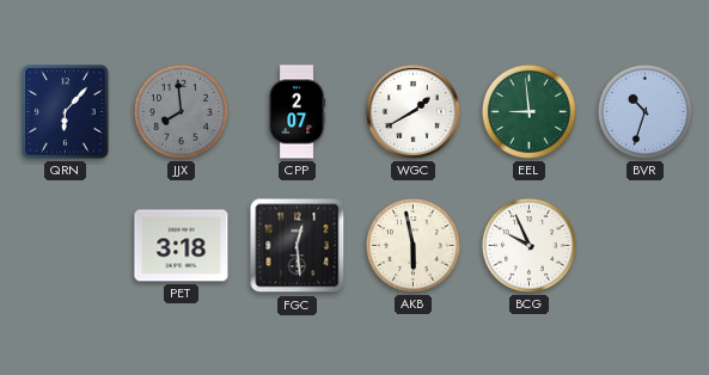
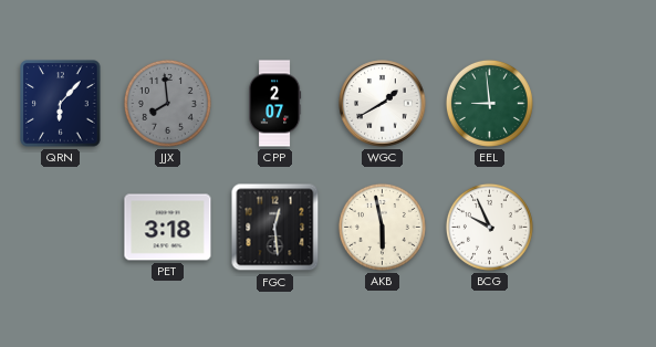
BVR: 10:33 -> none
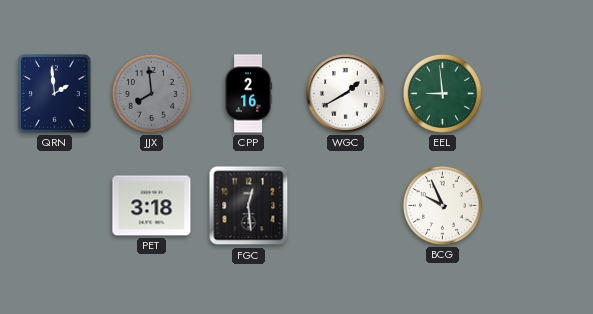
QRN: 6:07 -> 1:59
CPP: 2:07 -> 2:16
AKB: 5:58 -> none
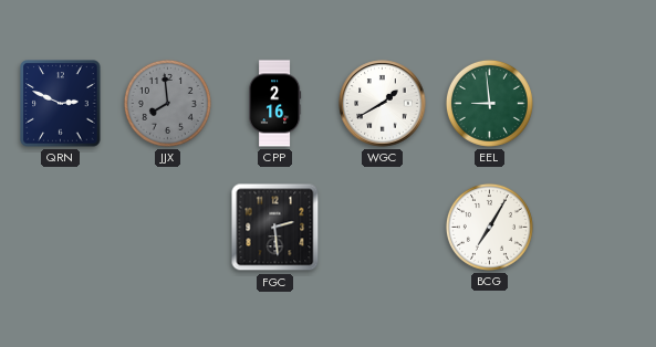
QRN: 1:59 -> 2:49
PET: 3:18 -> none
FGC: 12:29 -> 2:29
BCG: 9:56 -> 7:05
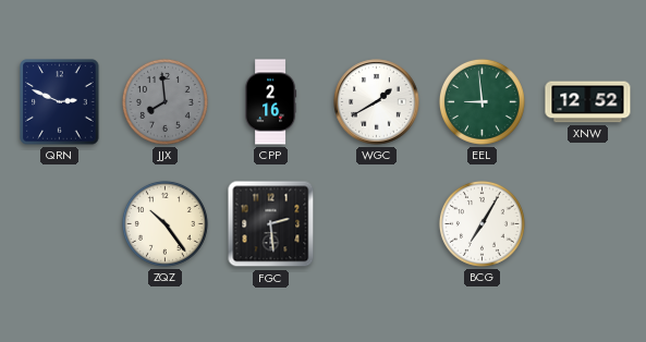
XNW: none -> 12:52
ZQZ: none -> 10:24
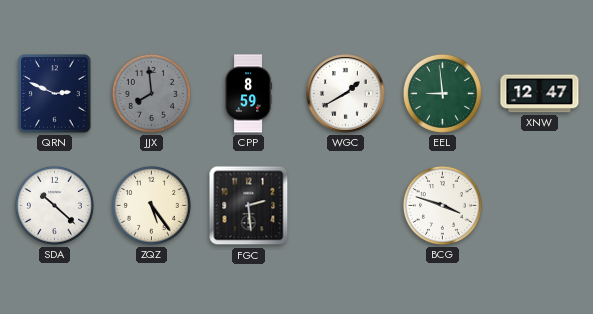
CPP: 2:16 -> 8:59
XNW: 12:52 -> 12:47
SDA: none -> 10:22
ZQZ: 10:24 -> 5:24
BCG: 7:05 -> 3:48
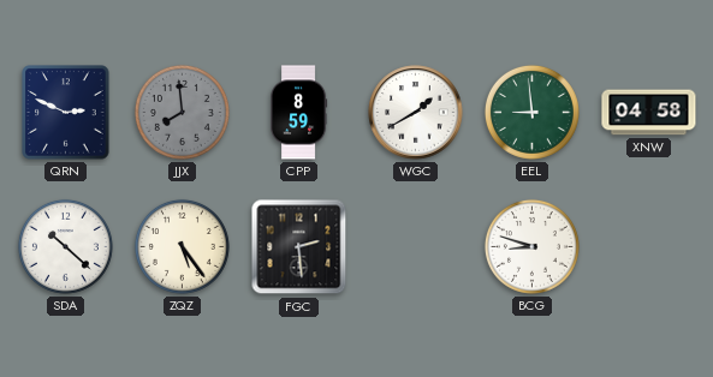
XNW: 12:47 -> 04:58
BCG: 3:48 -> 8:48
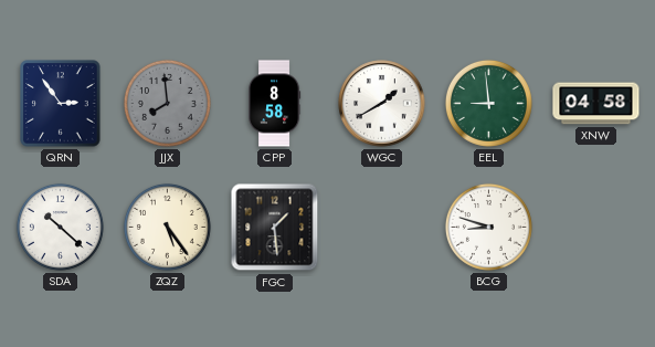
QRN: 2:49 -> 2:54
CPP: 8:59 -> 8:58
FGC: 2:29 -> 1:29
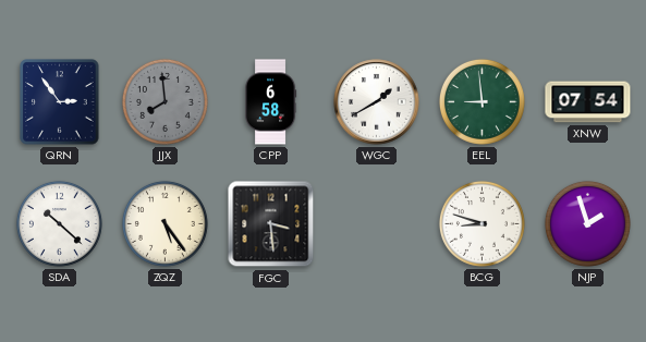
CPP: 8:58 -> 6:58
XNW: 04:58 -> 07:54
FGC: 1:29 -> 3:29
NJP: none -> 1:57
